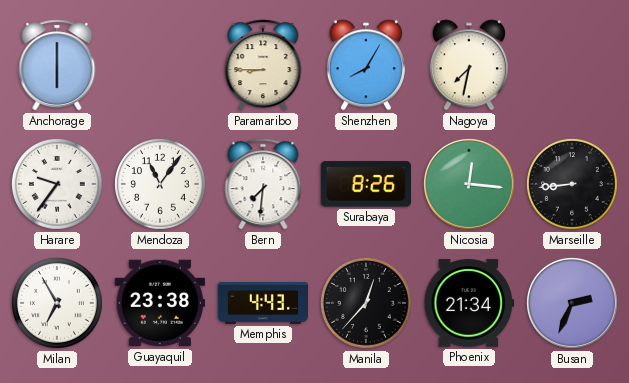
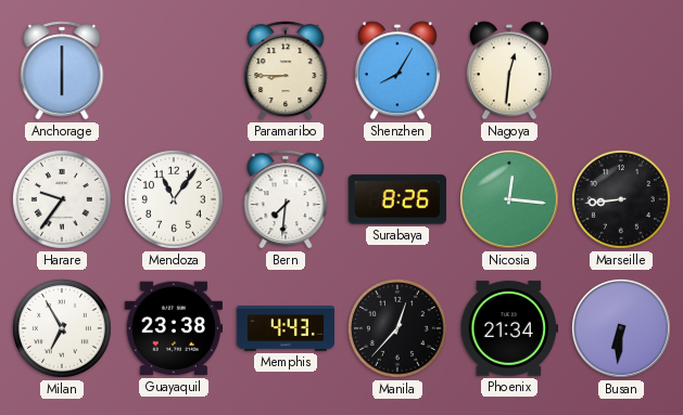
Nagoya: 7:32 -> 12:31
Busan: 2:34 -> 6:31
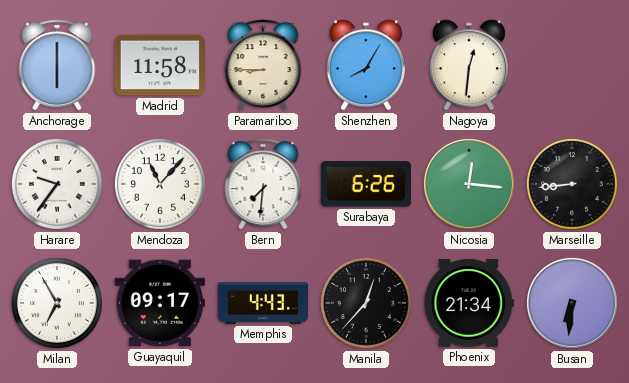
Madrid: none -> 11:58
Mendoza: 11:06 -> 11:07
Surabaya: 8:26 -> 6:26
Guayaquil: 23:38 -> 09:17
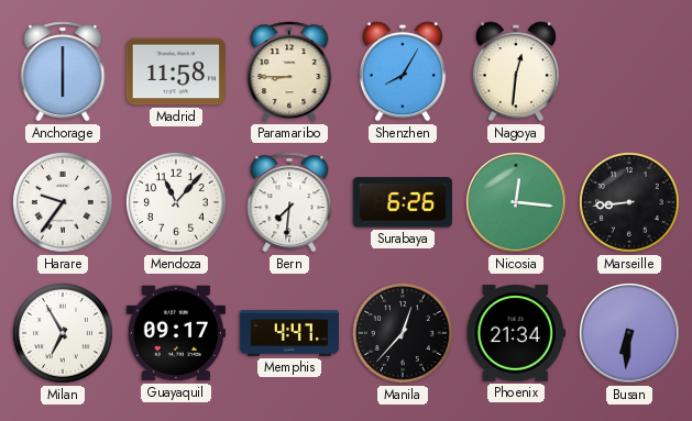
Memphis: 4:43 -> 4:47
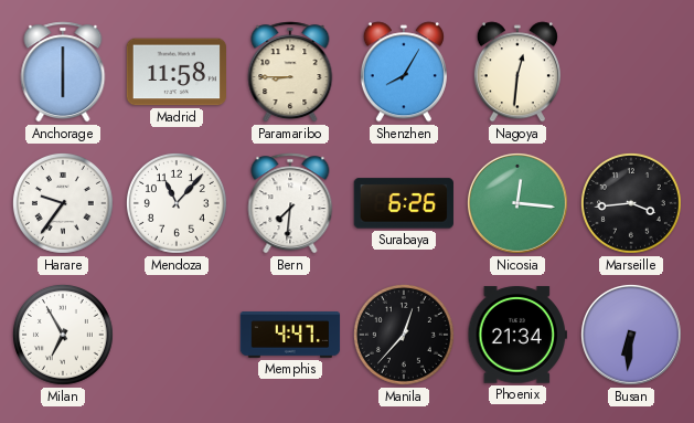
Marseille: 8:44 -> 3:44
Guayaquil: 09:17 -> none
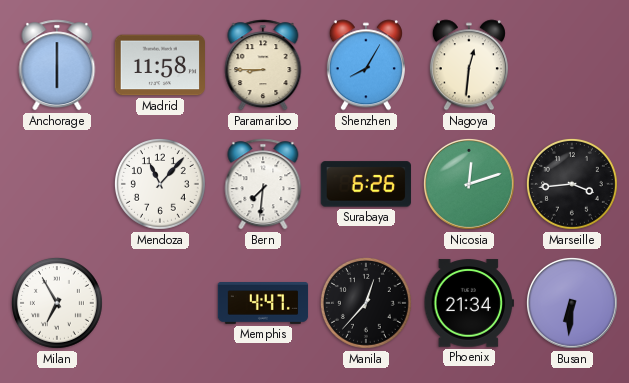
Harare: 9:36 -> none
Nicosia: 12:16 -> 12:12
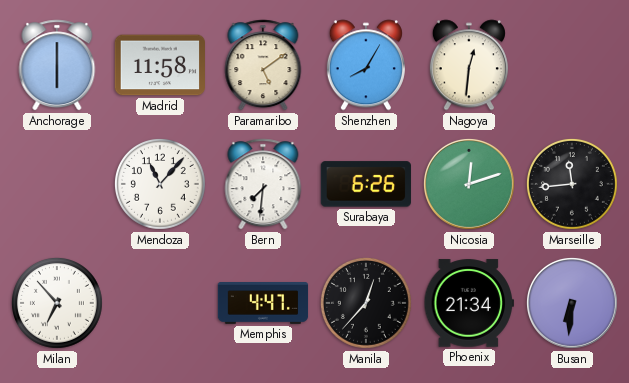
Paramaribo: 8:45 -> 5:09
Marseille: 3:44 -> 11:44
Milan: 6:55 -> 6:53
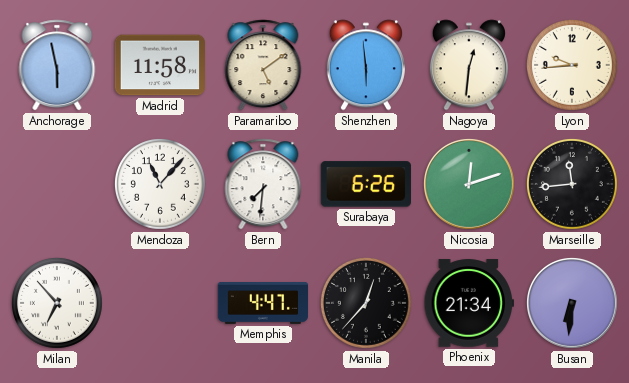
Anchorage: 6:00 -> 5:58
Shenzhen: 8:05 -> 5:59
Lyon: none -> 9:44
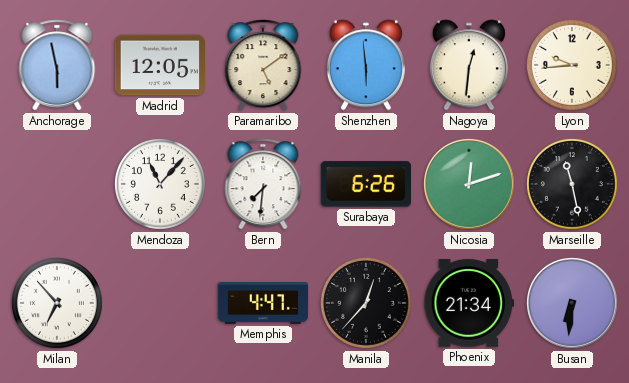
Madrid: 11:58 -> 12:05
Marseille: 11:44 -> 11:28
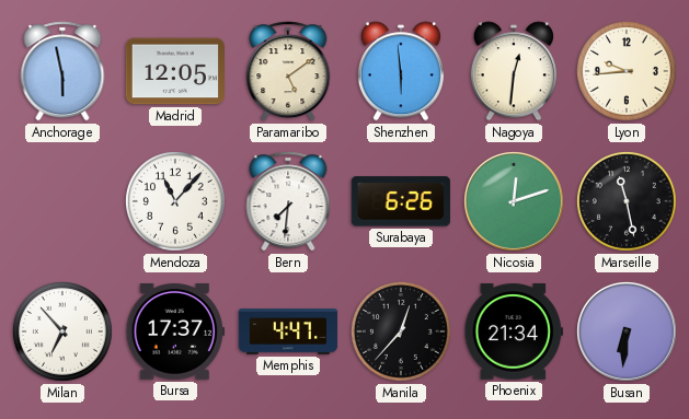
Bursa: none -> 17:37
